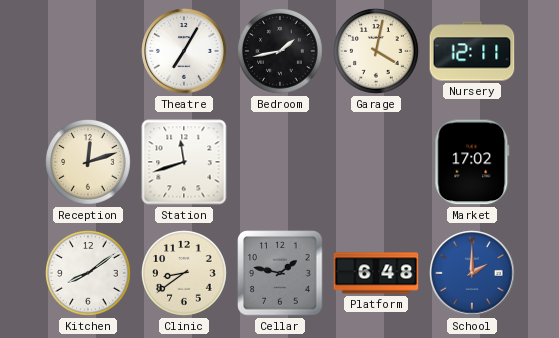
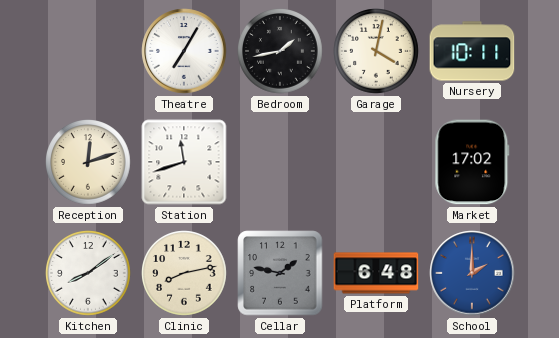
Nursery: 12:11 -> 10:11
Clinic: 8:39 -> 8:13
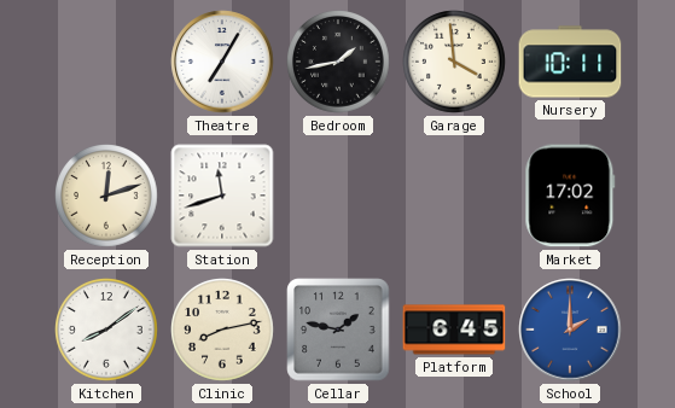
Garage: 4:02 -> 3:59
Platform: 6:48 -> 6:45
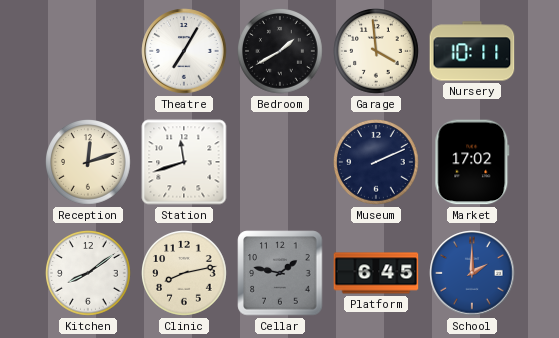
Bedroom: 1:43 -> 1:40
Museum: none -> 2:11
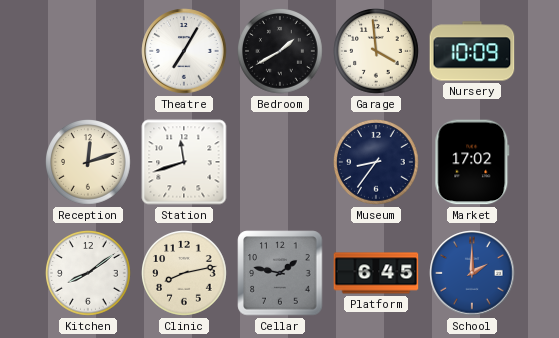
Nursery: 10:11 -> 10:09
Museum: 2:11 -> 8:36
